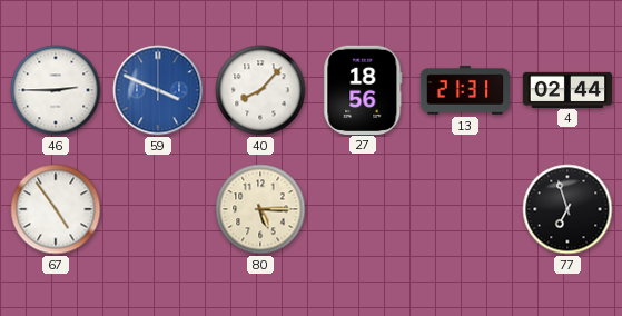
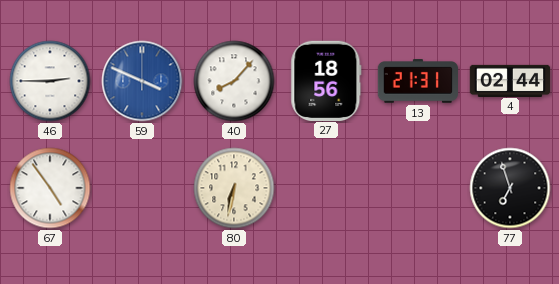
80: 5:15 -> 6:32
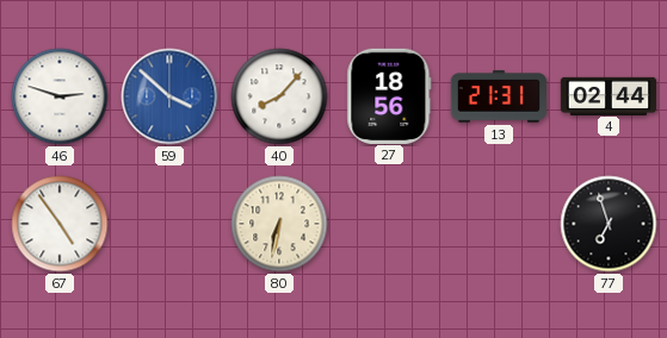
46: 2:45 -> 2:48
59: 3:49 -> 3:52
